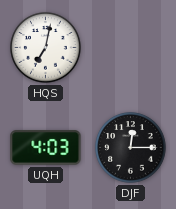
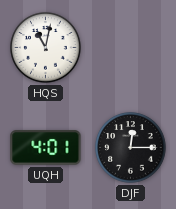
HQS: 7:02 -> 11:02
UQH: 4:03 -> 4:01
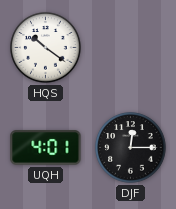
HQS: 11:02 -> 10:21
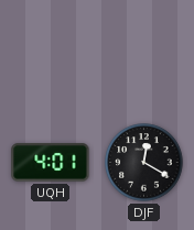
HQS: 10:21 -> none
DJF: 12:15 -> 12:20
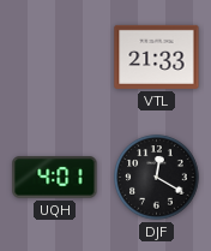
VTL: none -> 21:33
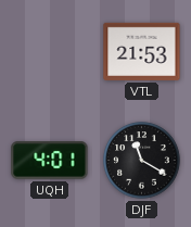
VTL: 21:33 -> 21:53
DJF: 12:20 -> 11:20
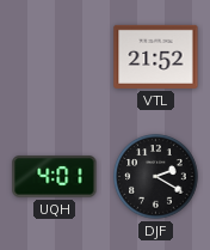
VTL: 21:53 -> 21:52
DJF: 11:20 -> 2:20
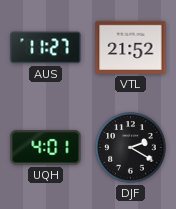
AUS: none -> 11:27
